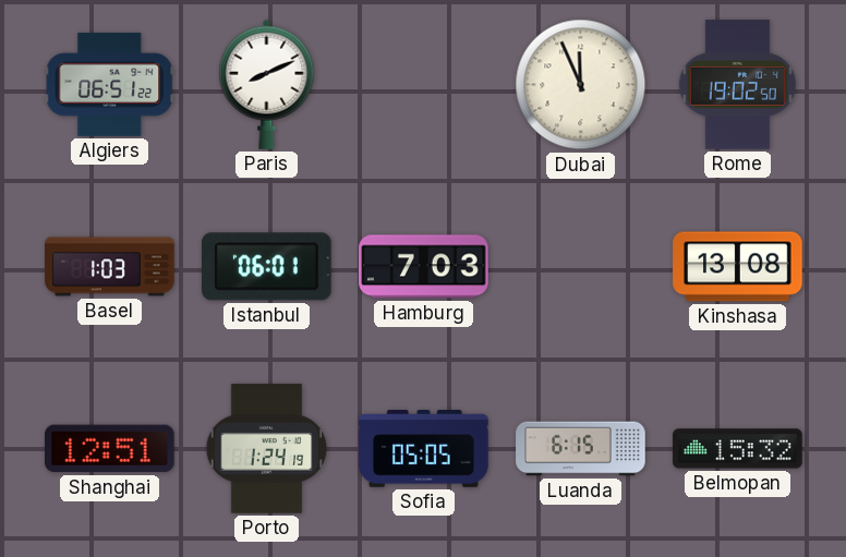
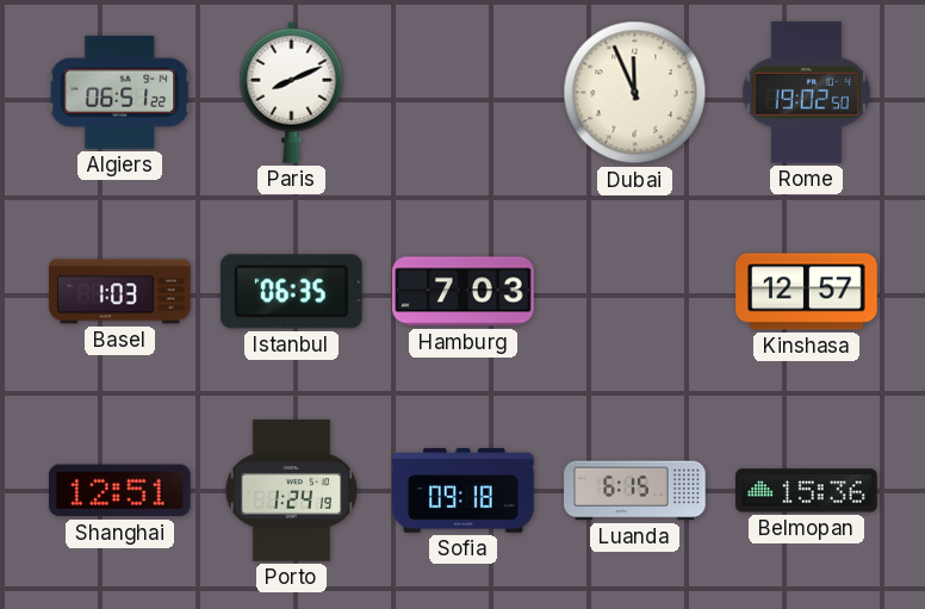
Istanbul: 06:01 -> 06:35
Kinshasa: 13:08 -> 12:57
Sofia: 05:05 -> 09:18
Belmopan: 15:32 -> 15:36
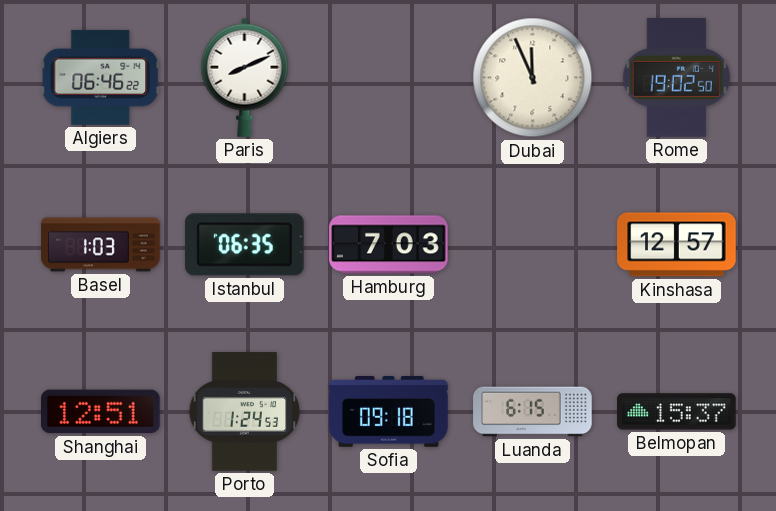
Algiers: 06:51 -> 06:46
Porto: 1:24:19 -> 1:24:53
Belmopan: 15:36 -> 15:37
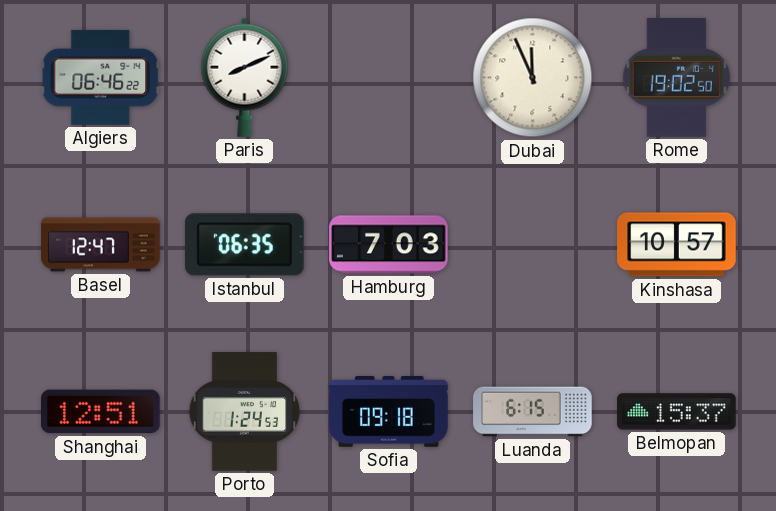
Basel: 1:03 -> 12:47
Kinshasa: 12:57 -> 10:57
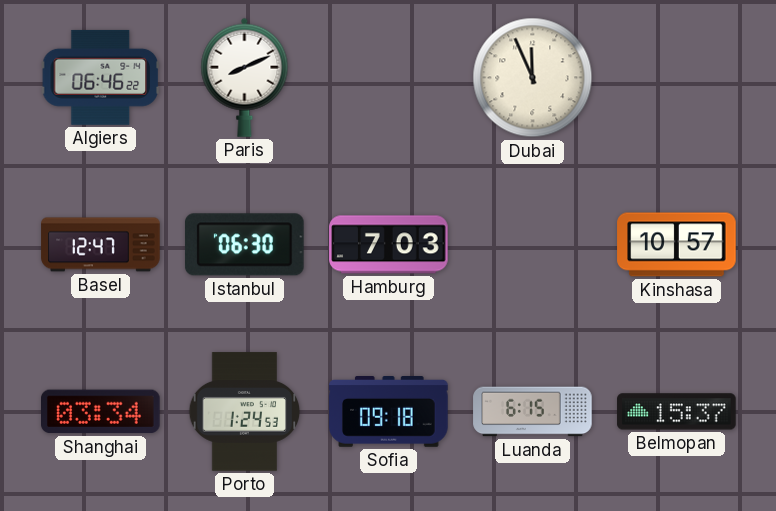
Rome: 19:02 -> none
Istanbul: 06:35 -> 06:30
Shanghai: 12:51 -> 03:34
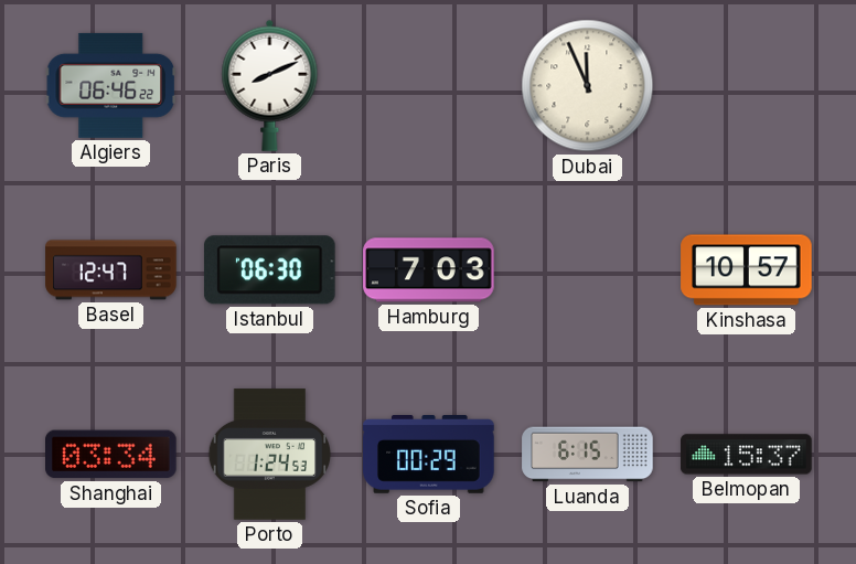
Sofia: 09:18 -> 00:29
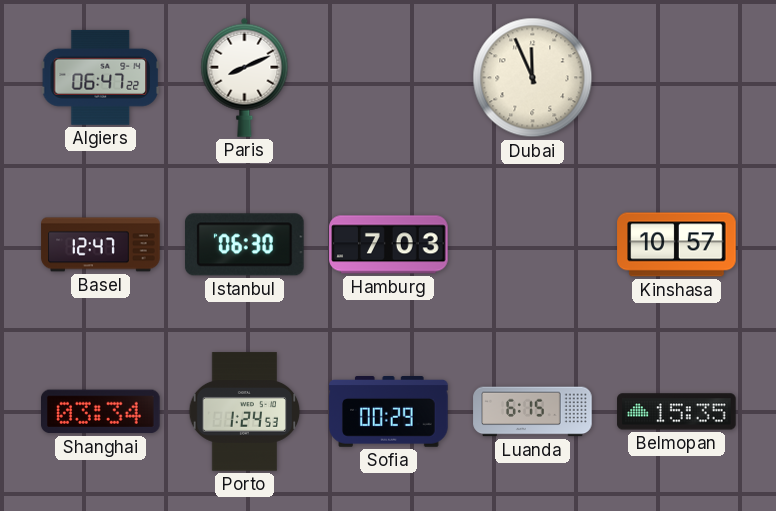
Algiers: 06:46 -> 06:47
Belmopan: 15:37 -> 15:35
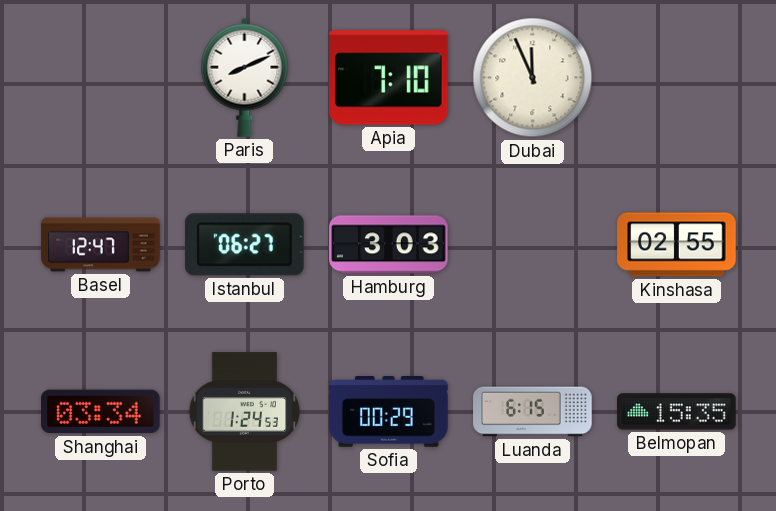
Algiers: 06:47 -> none
Apia: none -> 7:10
Istanbul: 06:30 -> 06:27
Hamburg: 7:03 -> 3:03
Kinshasa: 10:57 -> 02:55
